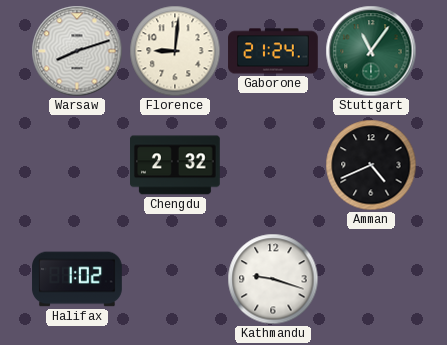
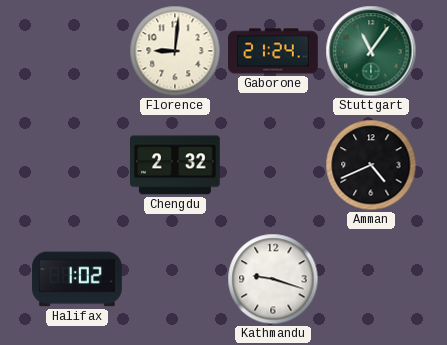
Warsaw: 8:12 -> none
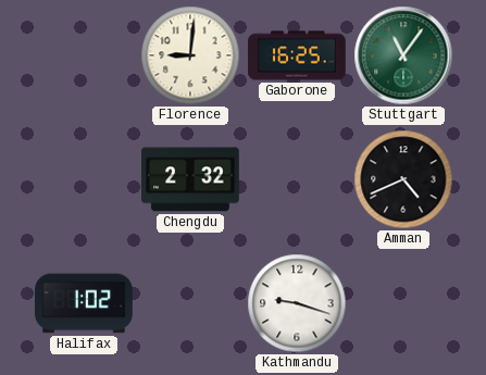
Gaborone: 21:24 -> 16:25
